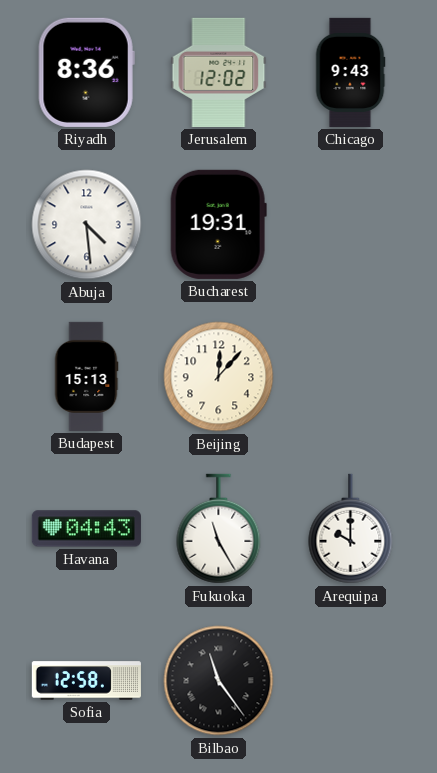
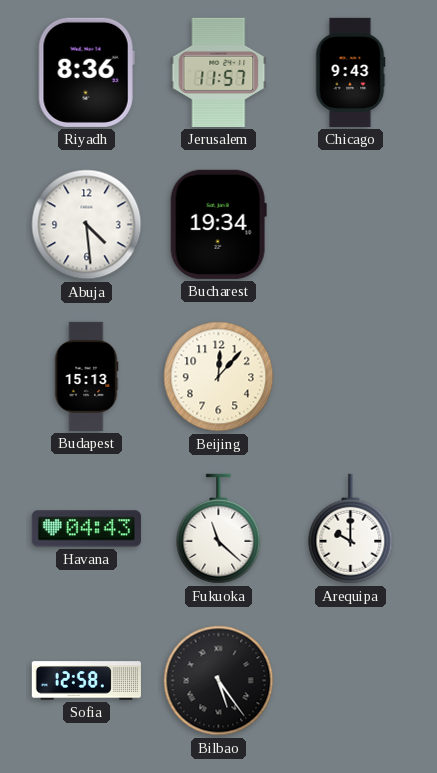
Jerusalem: 12:02 -> 11:57
Bucharest: 19:31 -> 19:34
Fukuoka: 11:25 -> 11:22
Bilbao: 11:24 -> 5:24
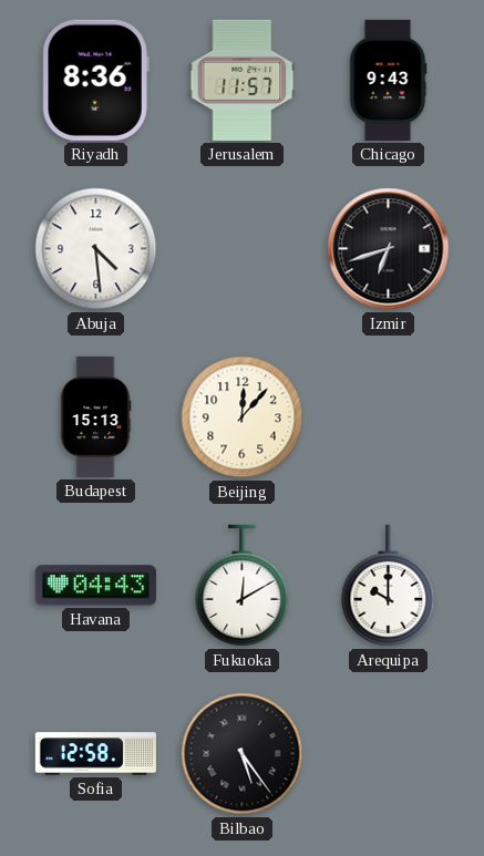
Bucharest: 19:34 -> none
Izmir: none -> 6:42
Fukuoka: 11:22 -> 12:10
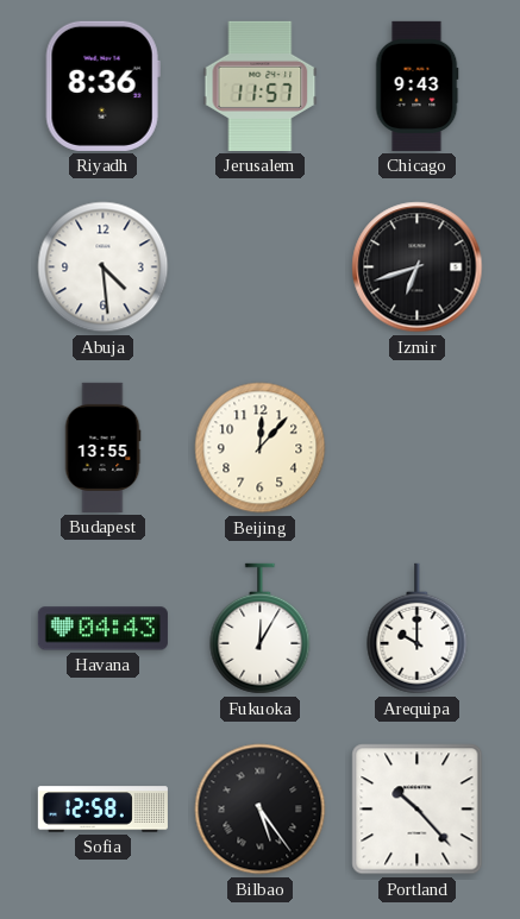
Budapest: 15:13 -> 13:55
Fukuoka: 12:10 -> 12:05
Portland: none -> 10:23
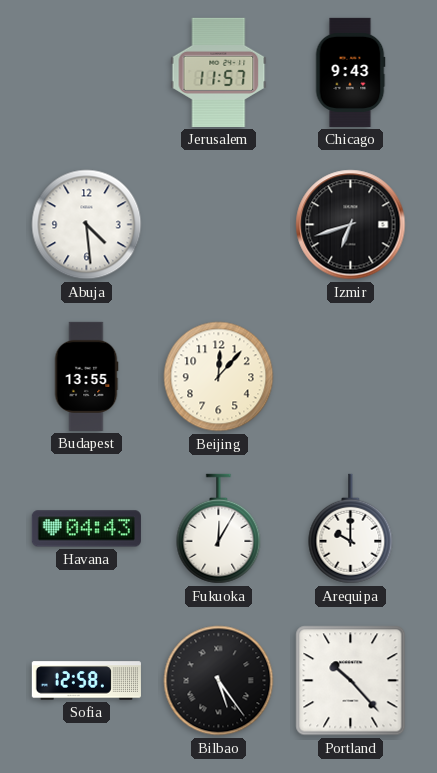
Riyadh: 8:36 -> none
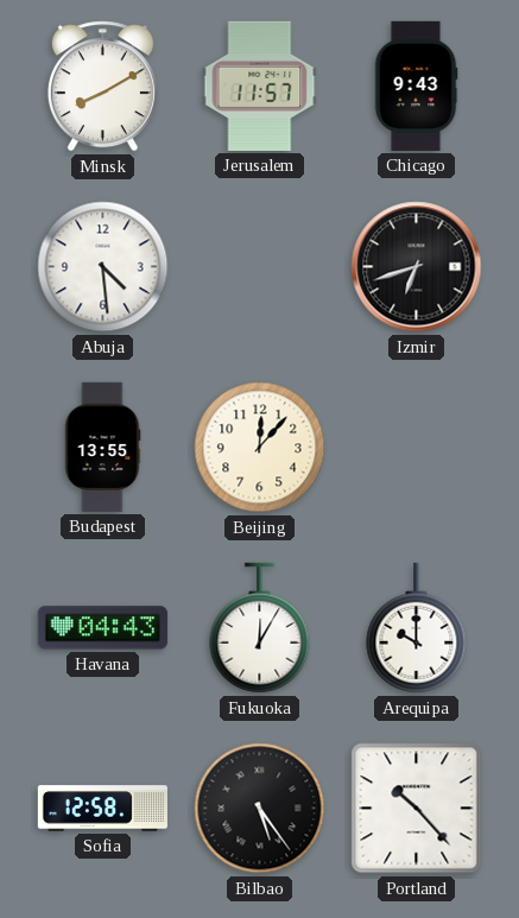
Minsk: none -> 8:10
